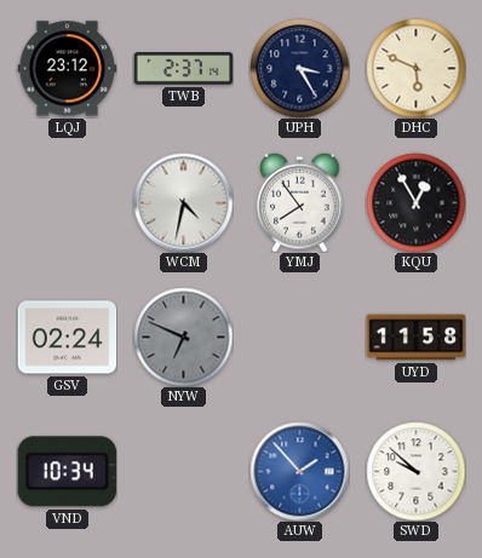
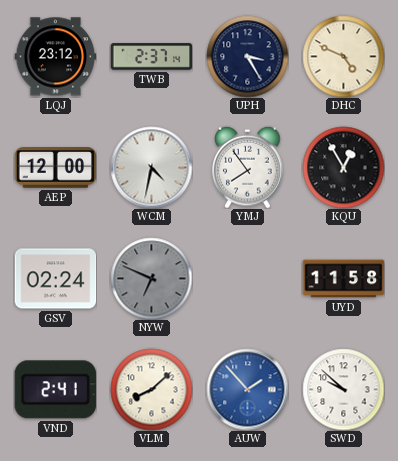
DHC: 5:49 -> 4:49
AEP: none -> 12:00
VND: 10:34 -> 2:41
VLM: none -> 8:08
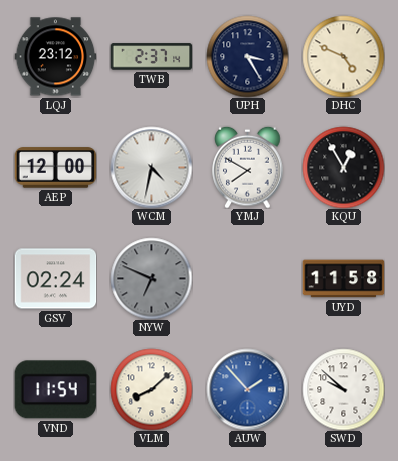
YMJ: 7:54 -> 7:50
VND: 2:41 -> 11:54
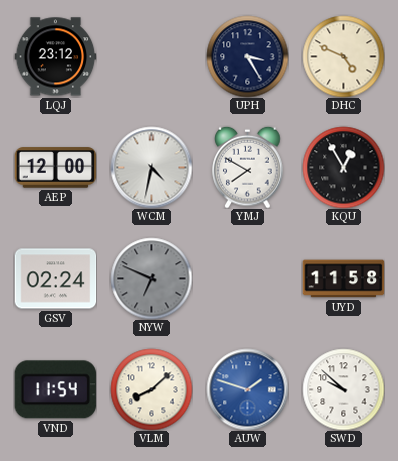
TWB: 2:37 -> none
AUW: 1:53 -> 1:48
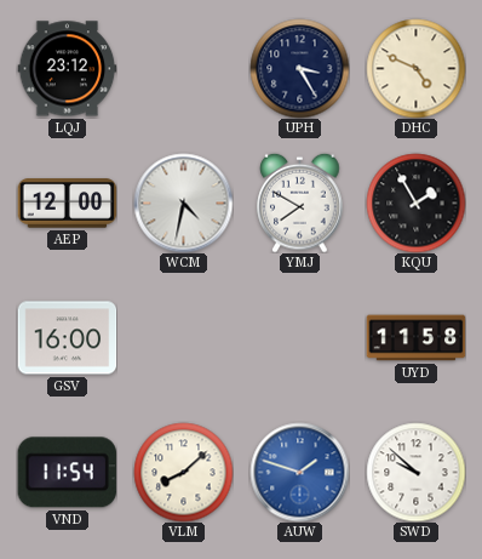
KQU: 12:55 -> 1:55
GSV: 02:24 -> 16:00
NYW: 6:49 -> none
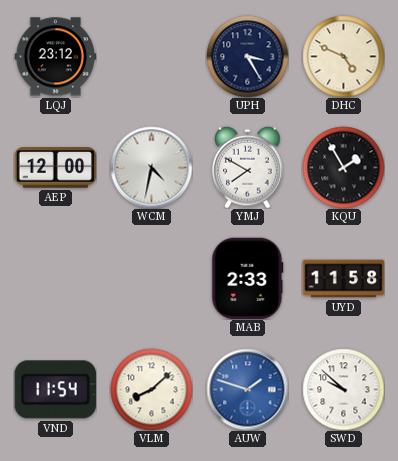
GSV: 16:00 -> none
MAB: none -> 2:33
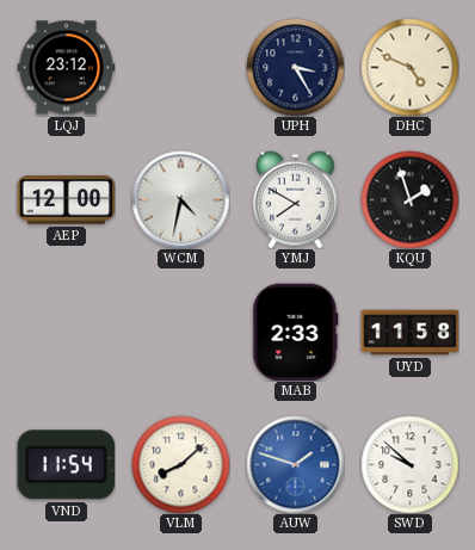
KQU: 1:55 -> 1:57
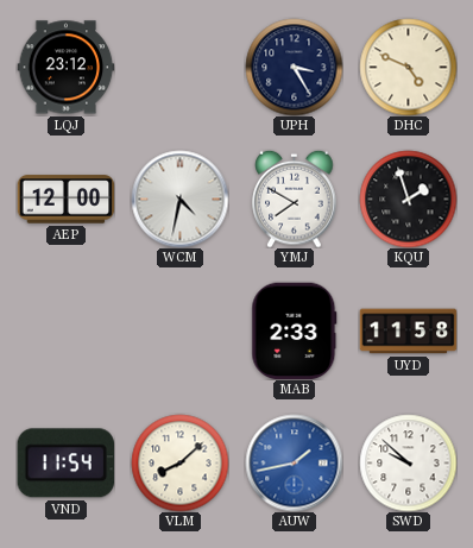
AUW: 1:48 -> 1:43
